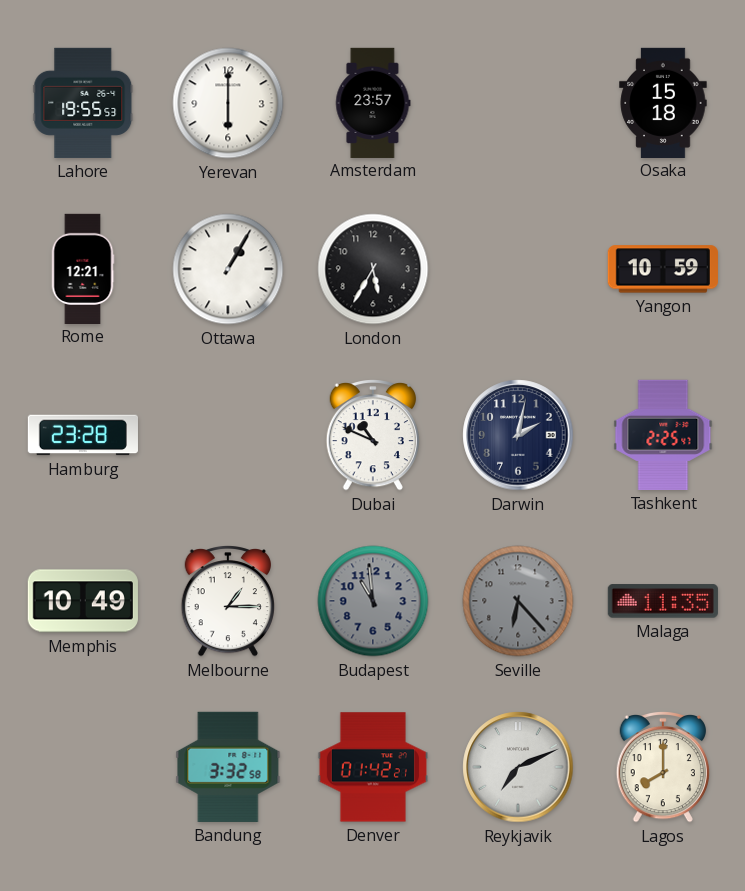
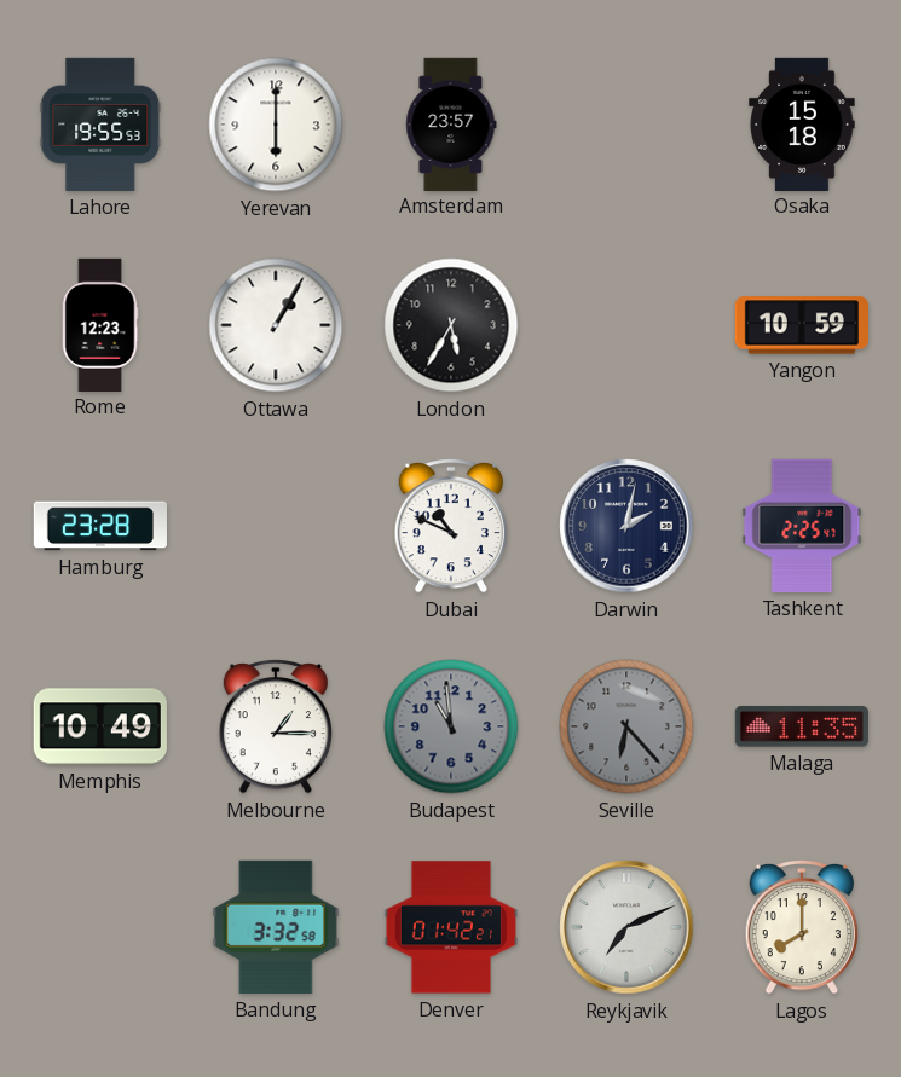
Rome: 12:21 -> 12:23
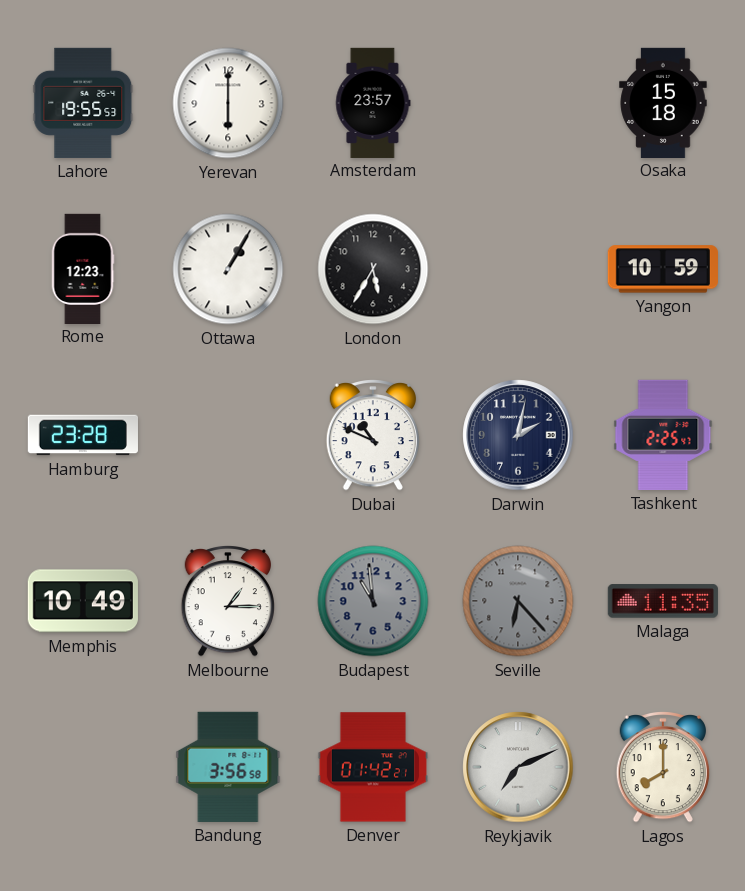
Bandung: 3:32 -> 3:56
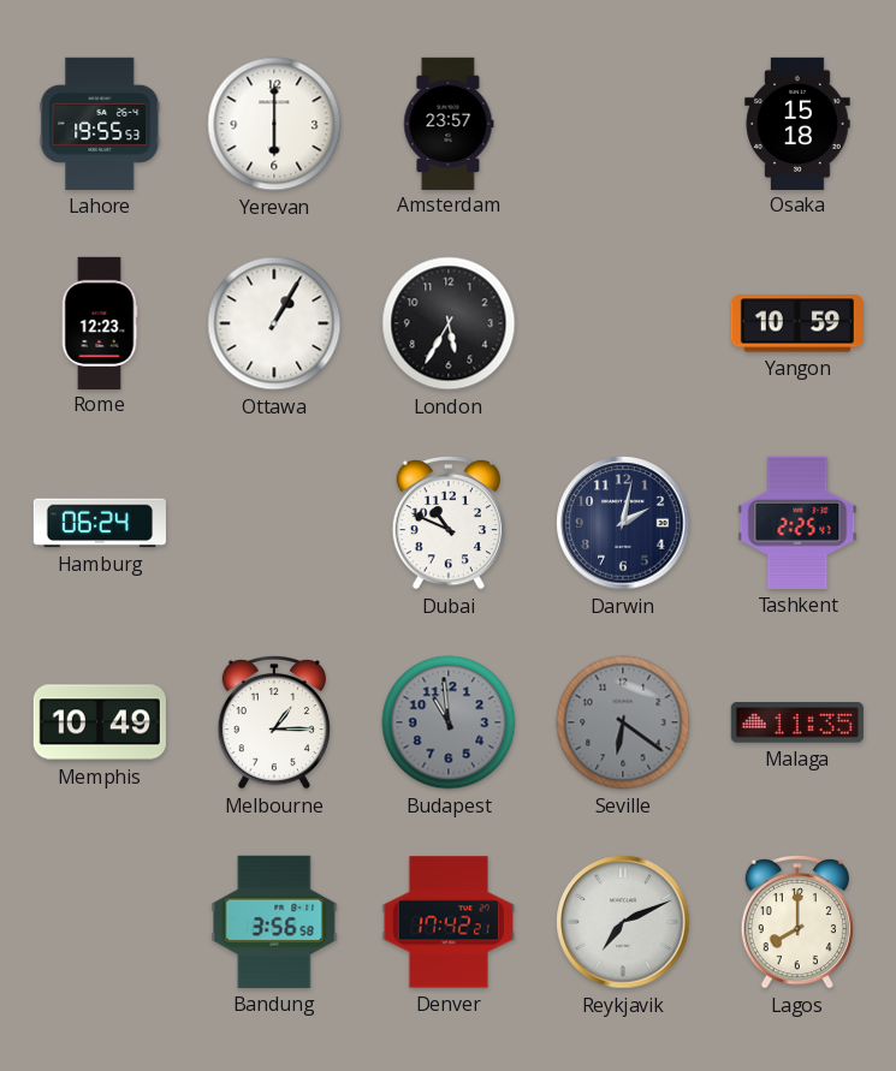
Hamburg: 23:28 -> 06:24
Seville: 6:23 -> 6:21
Denver: 01:42 -> 17:42
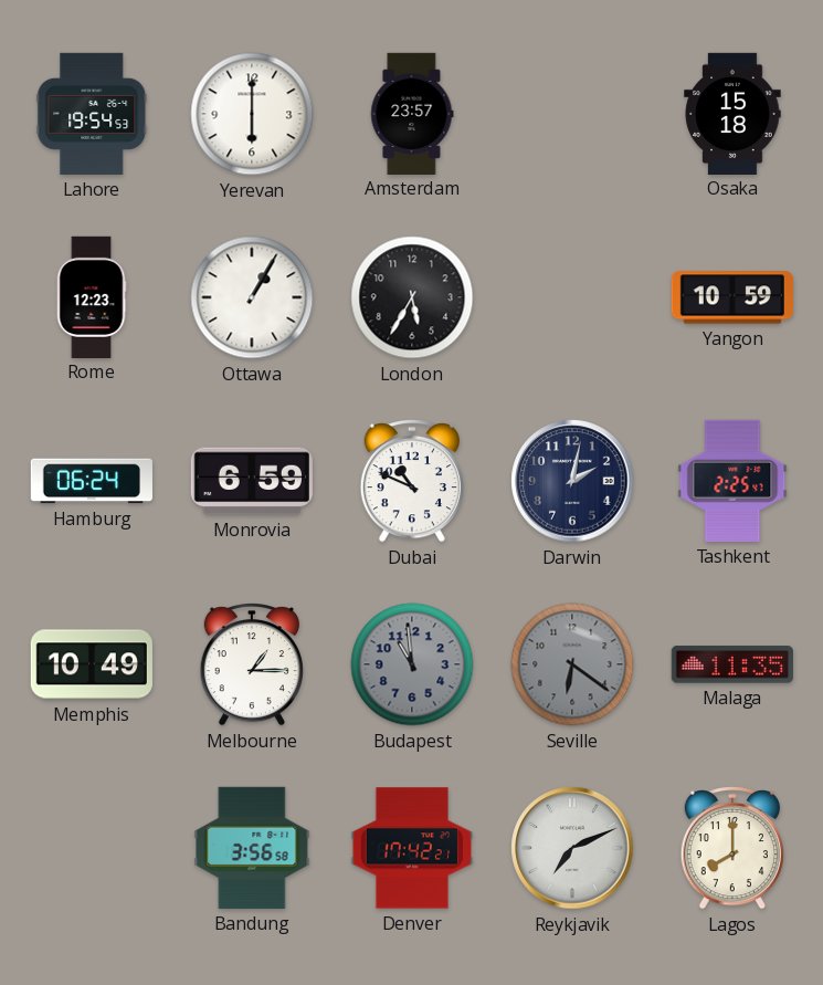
Lahore: 19:55 -> 19:54
Monrovia: none -> 6:59
